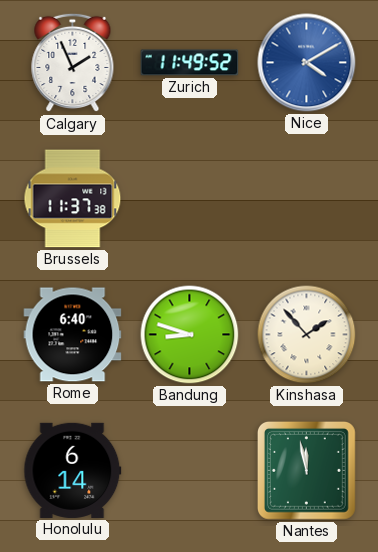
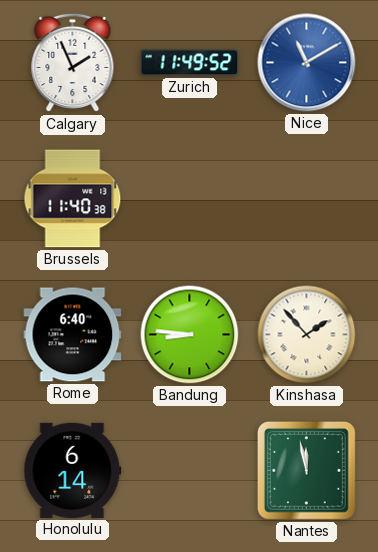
Nice: 4:10 -> 11:10
Brussels: 11:37 -> 11:40
Bandung: 8:48 -> 8:46
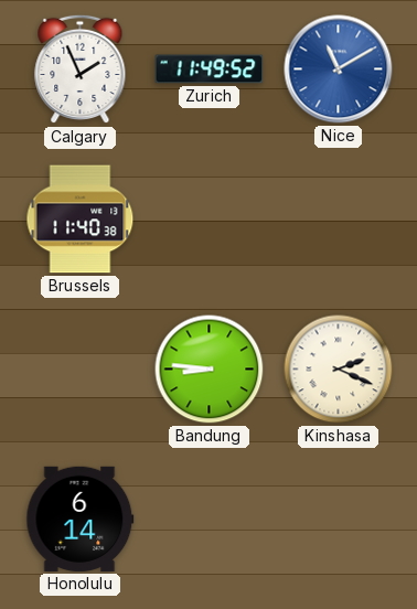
Rome: 6:40 -> none
Kinshasa: 1:53 -> 2:19
Nantes: 11:58 -> none
